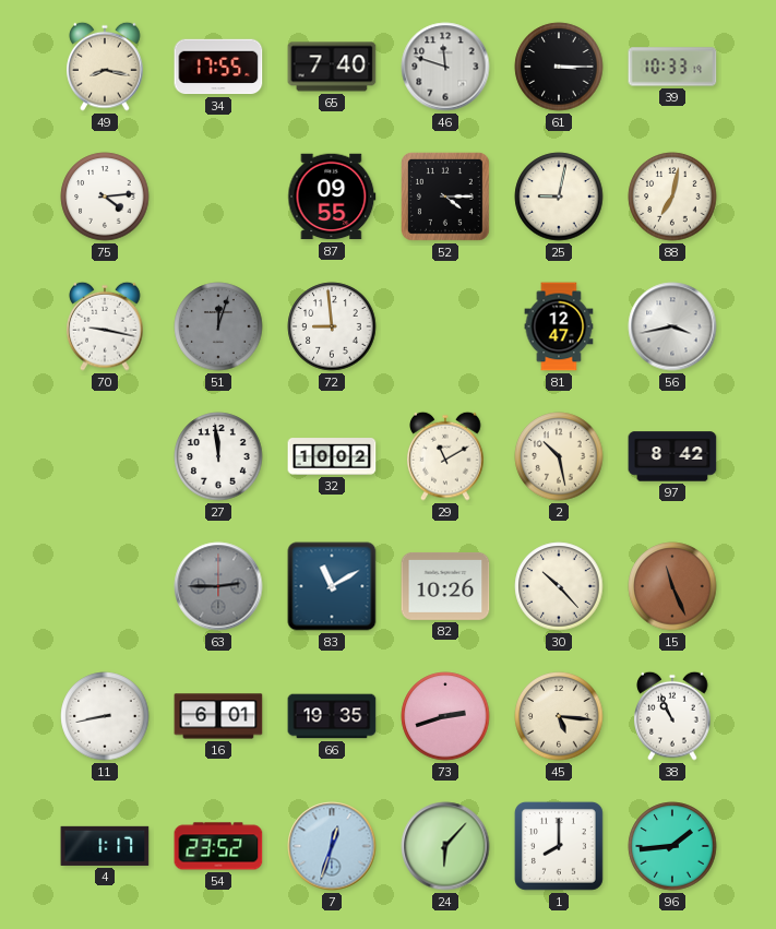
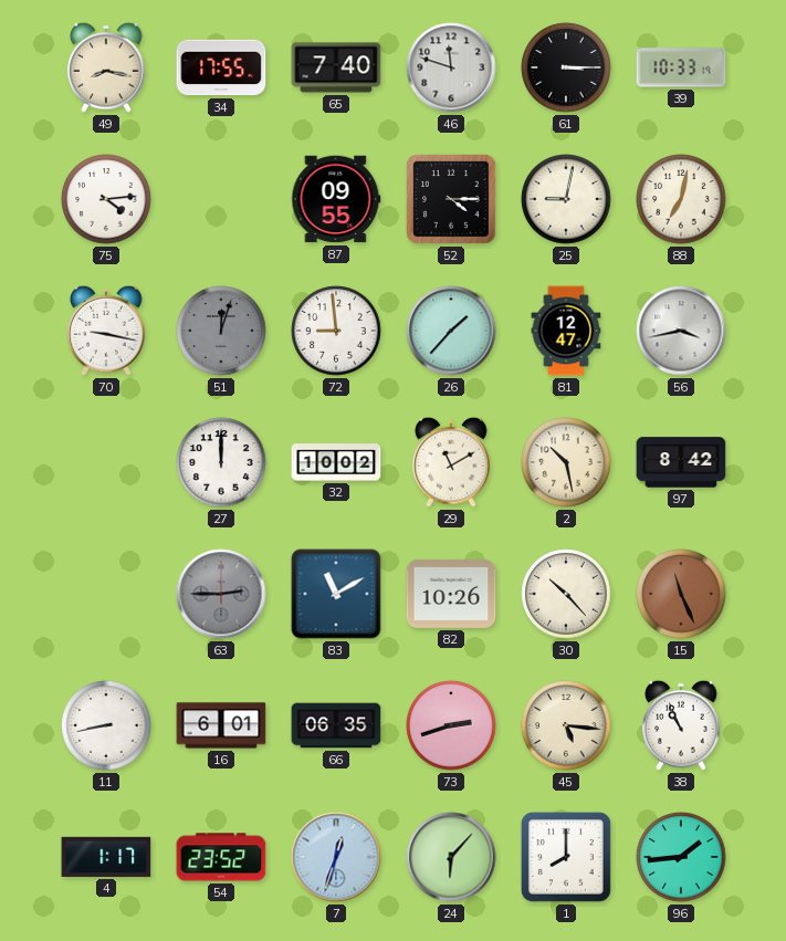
26: none -> 1:37
27: 11:59 -> 12:00
66: 19:35 -> 06:35
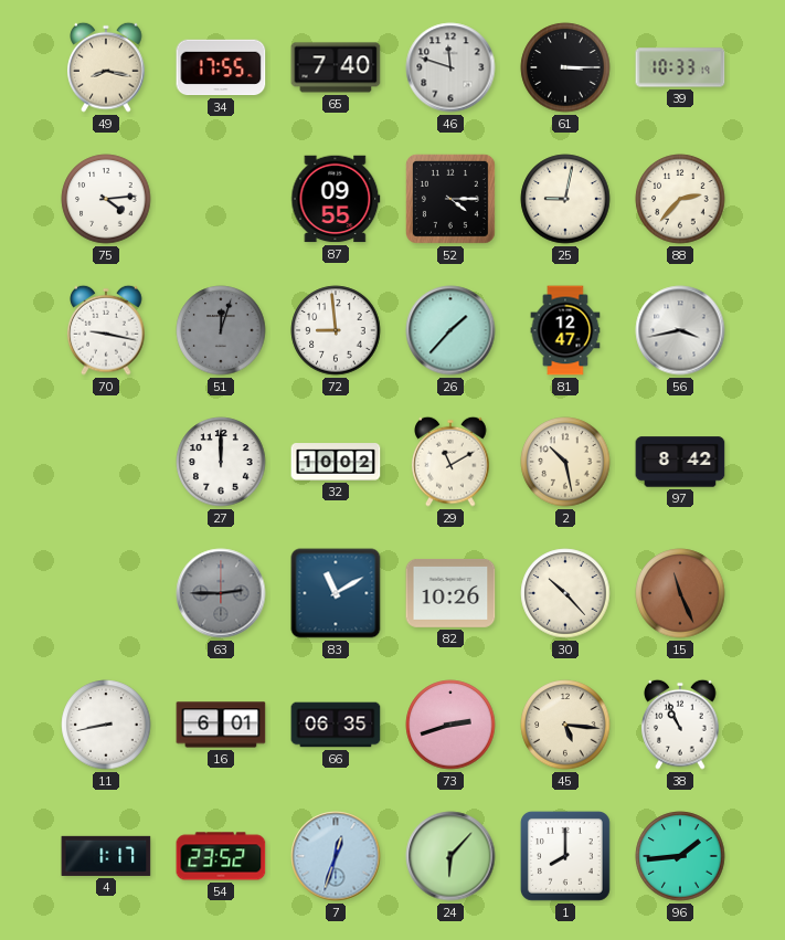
88: 7:02 -> 2:37
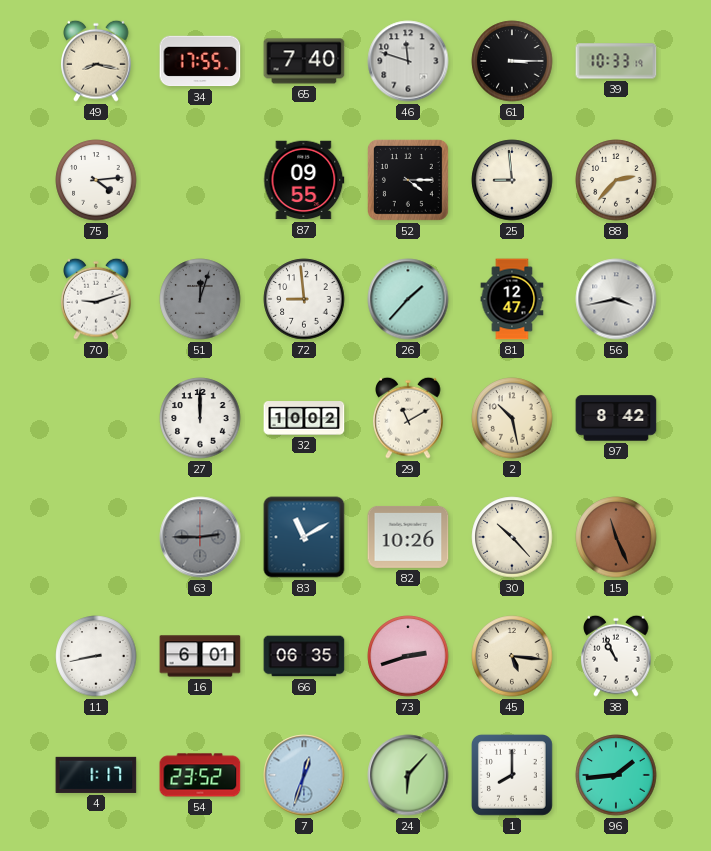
25: 9:02 -> 8:59
70: 9:17 -> 9:12
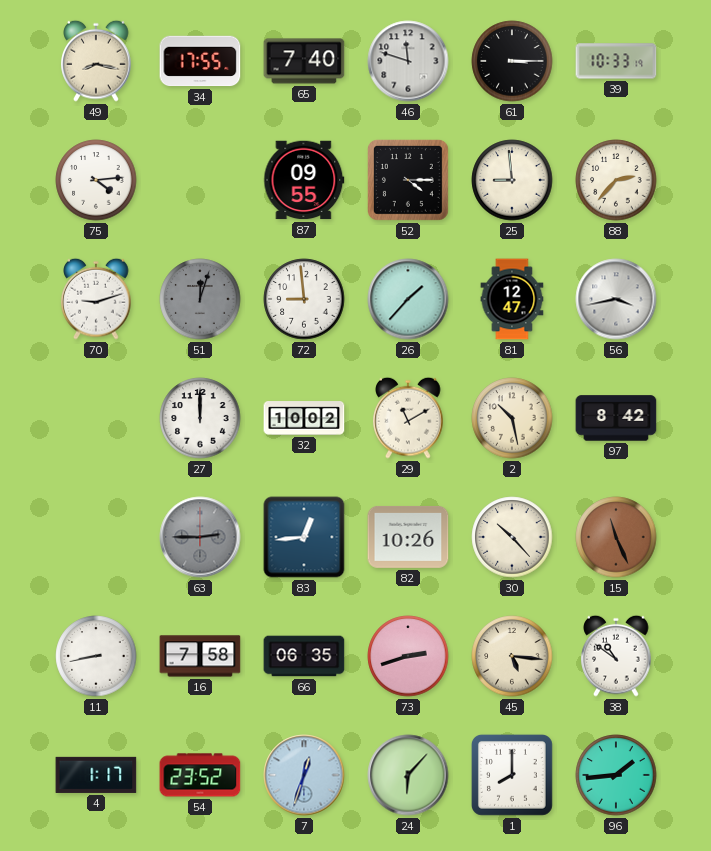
83: 11:10 -> 12:44
16: 6:01 -> 7:58
38: 10:56 -> 10:51
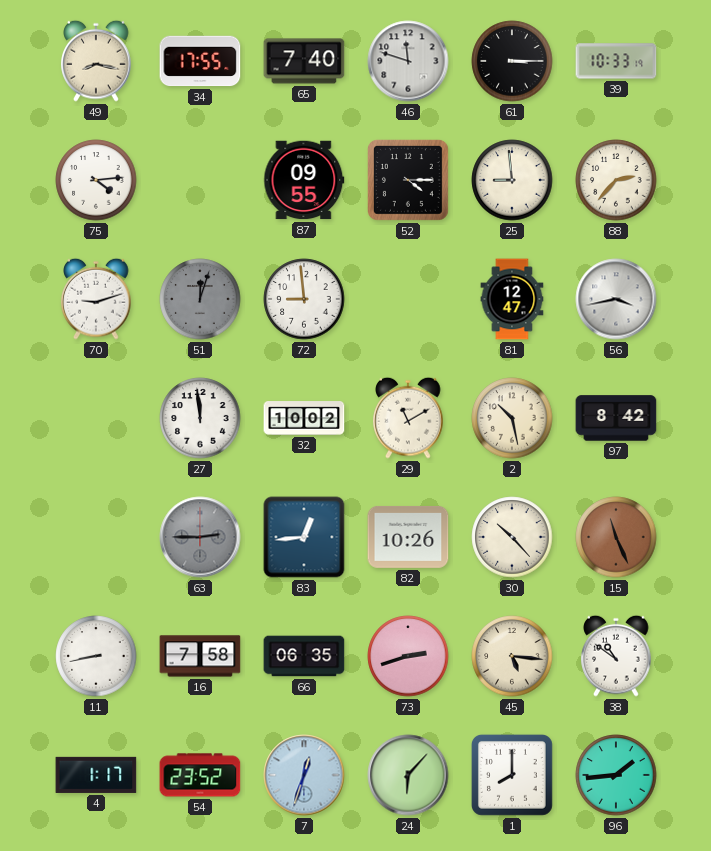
26: 1:37 -> none
27: 12:00 -> 11:59
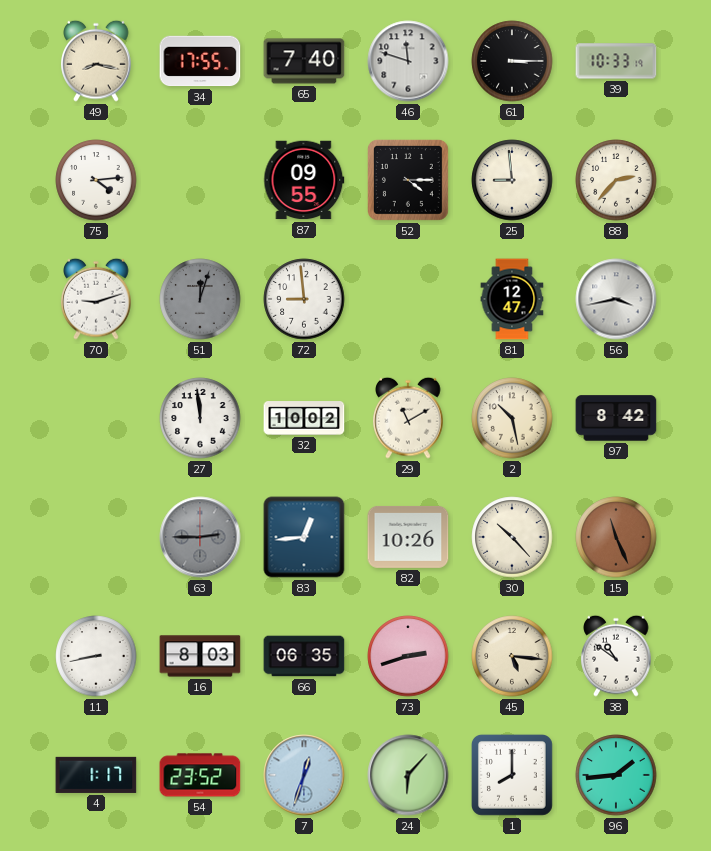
16: 7:58 -> 8:03
